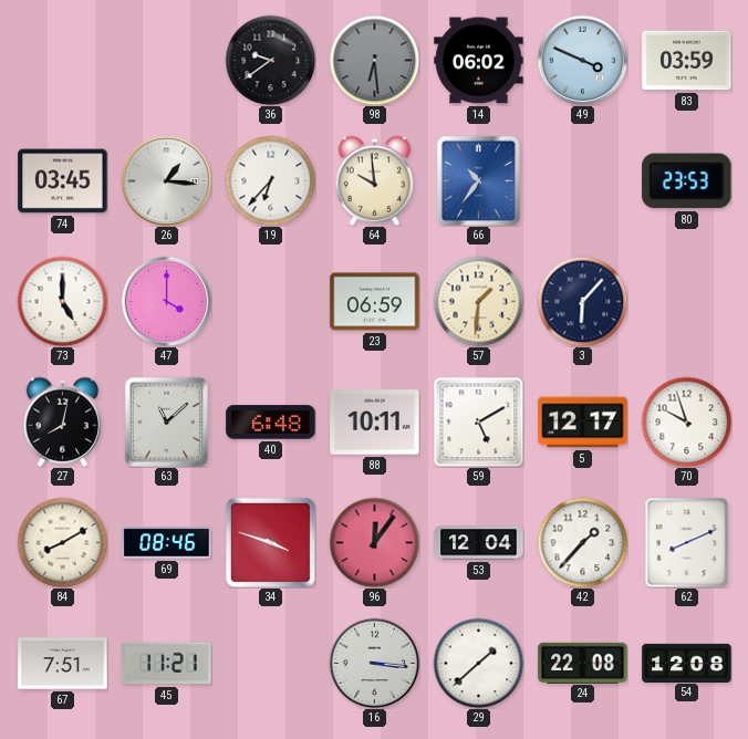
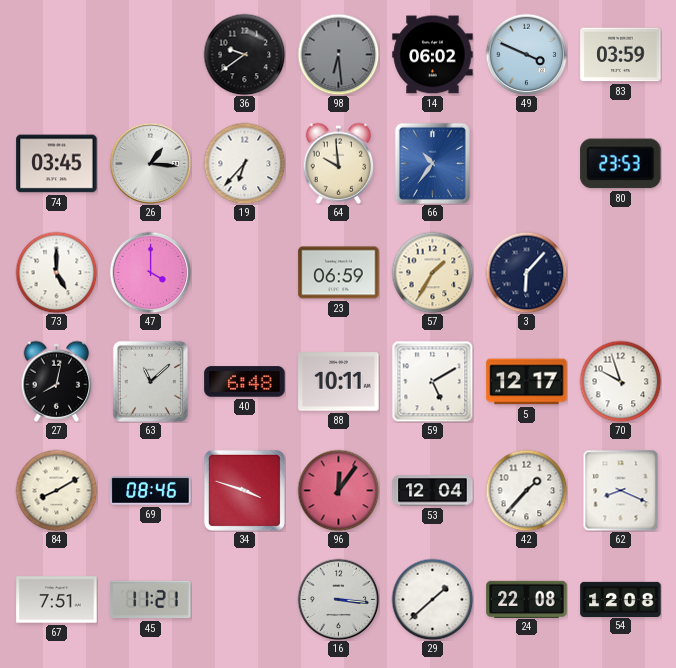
57: 1:31 -> 1:35
62: 8:11 -> 8:19
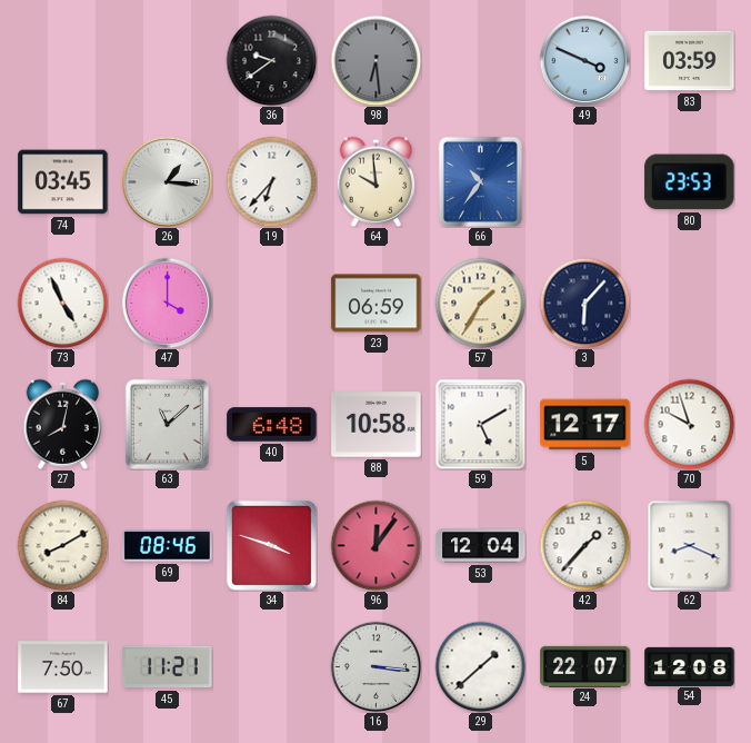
14: 06:02 -> none
73: 5:00 -> 4:56
88: 10:11 -> 10:58
67: 7:51 -> 7:50
24: 22:08 -> 22:07
